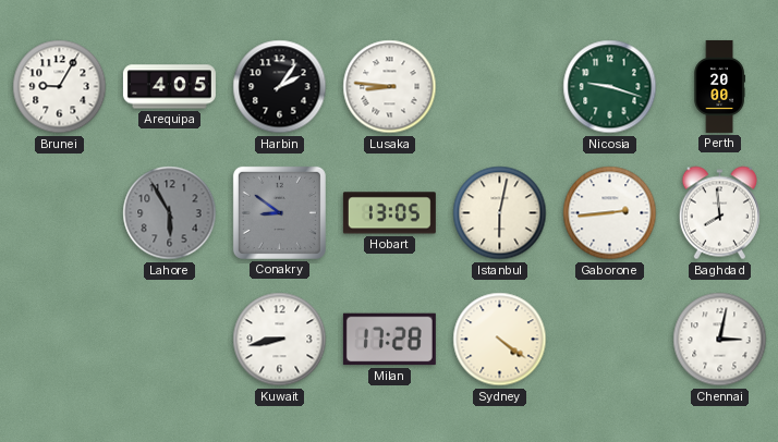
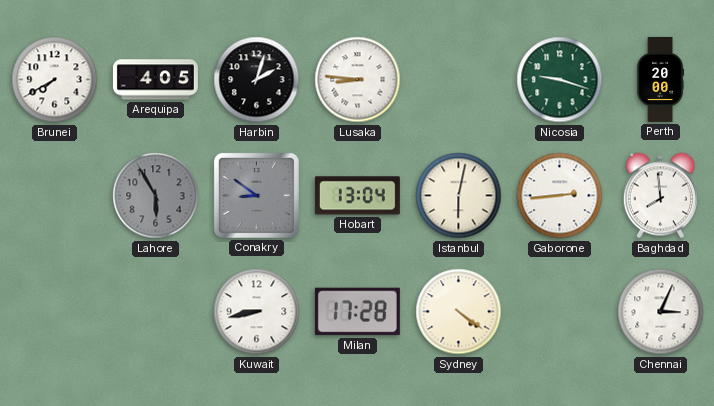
Brunei: 9:05 -> 7:40
Harbin: 2:06 -> 2:03
Hobart: 13:05 -> 13:04
Chennai: 3:02 -> 3:04
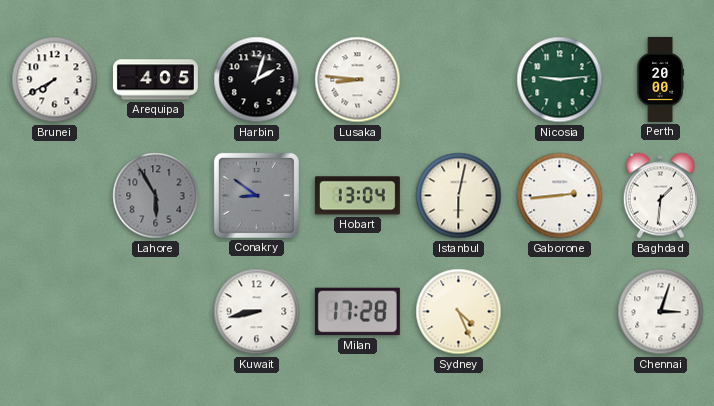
Nicosia: 9:18 -> 9:14
Baghdad: 7:59 -> 1:31
Sydney: 4:21 -> 4:26
Chennai: 3:04 -> 3:03
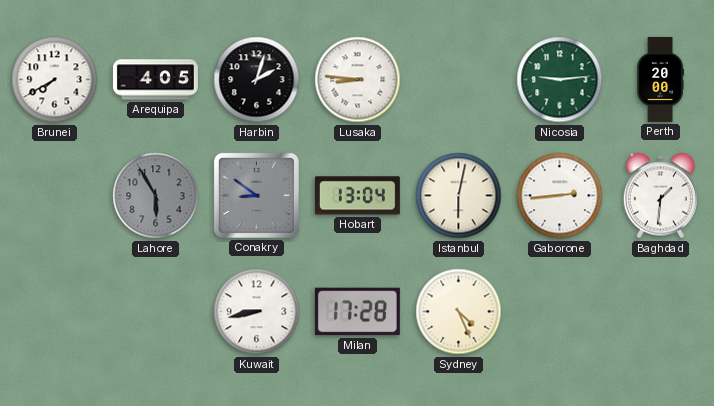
Chennai: 3:03 -> none
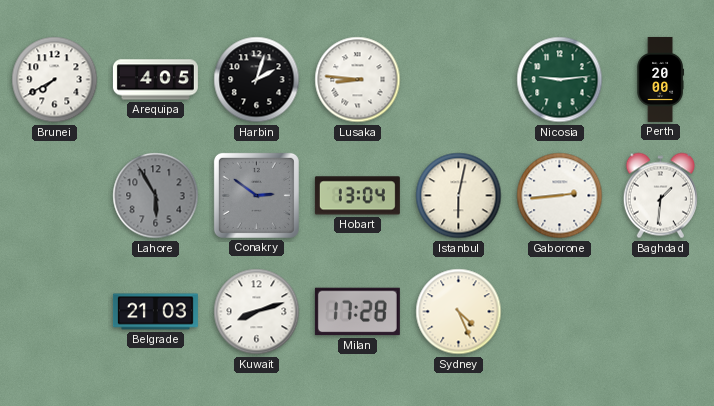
Conakry: 8:51 -> 2:51
Belgrade: none -> 21:03
Kuwait: 8:43 -> 8:12
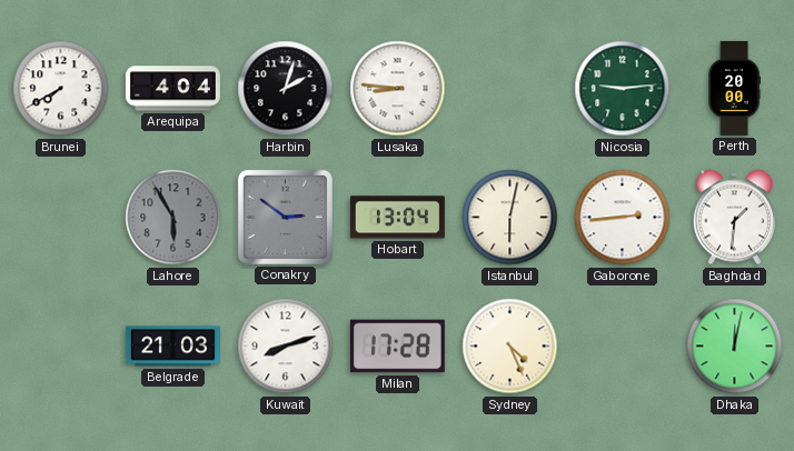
Arequipa: 4:05 -> 4:04
Dhaka: none -> 12:02
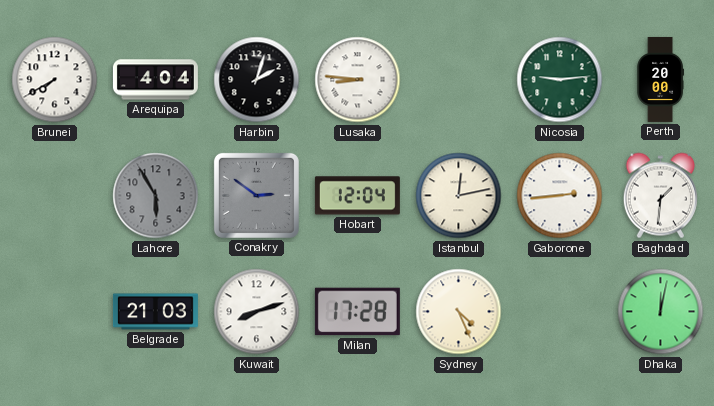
Hobart: 13:04 -> 12:04
Istanbul: 6:02 -> 12:13
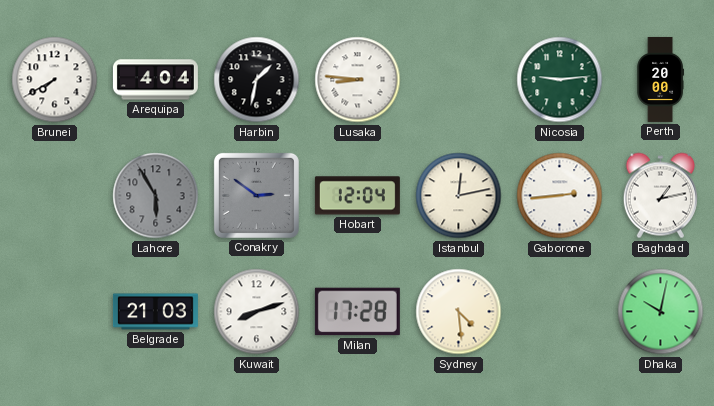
Harbin: 2:03 -> 1:32
Baghdad: 1:31 -> 1:13
Sydney: 4:26 -> 4:29
Dhaka: 12:02 -> 10:02
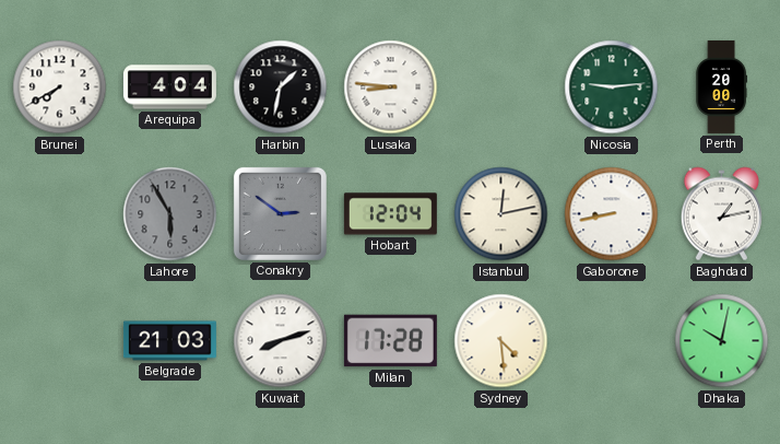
Gaborone: 2:44 -> 8:43
